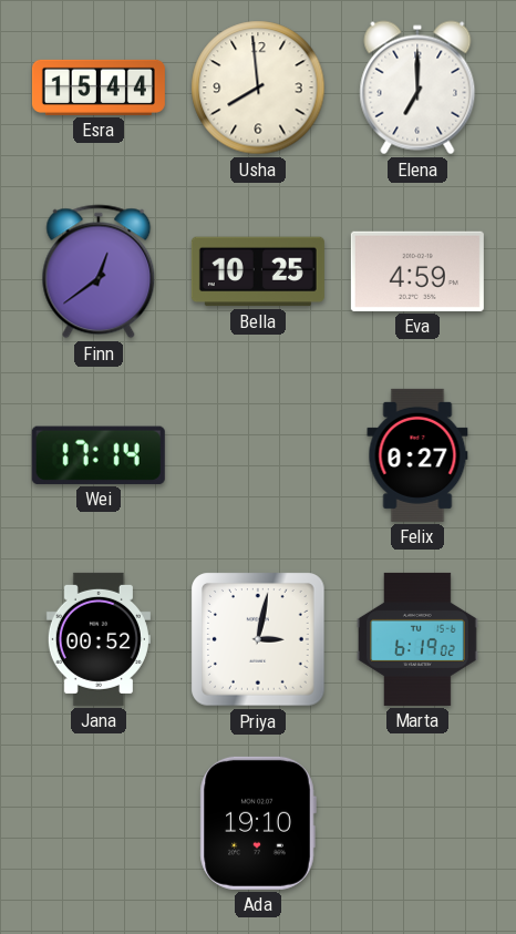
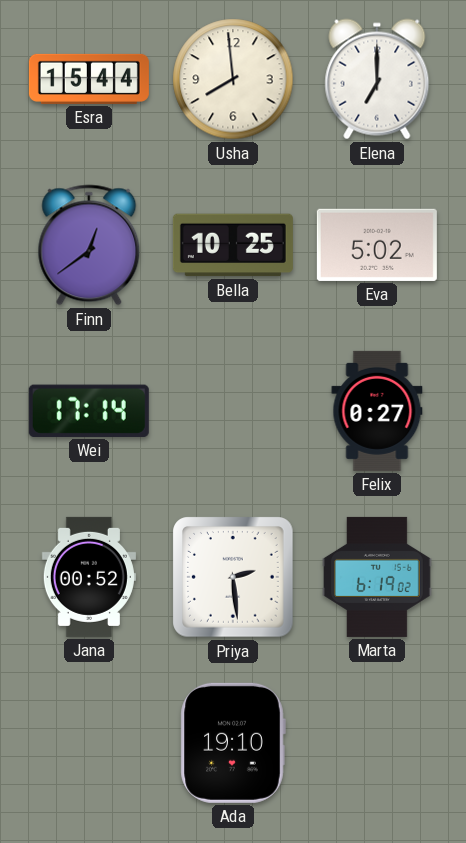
Eva: 4:59 -> 5:02
Priya: 3:02 -> 2:29
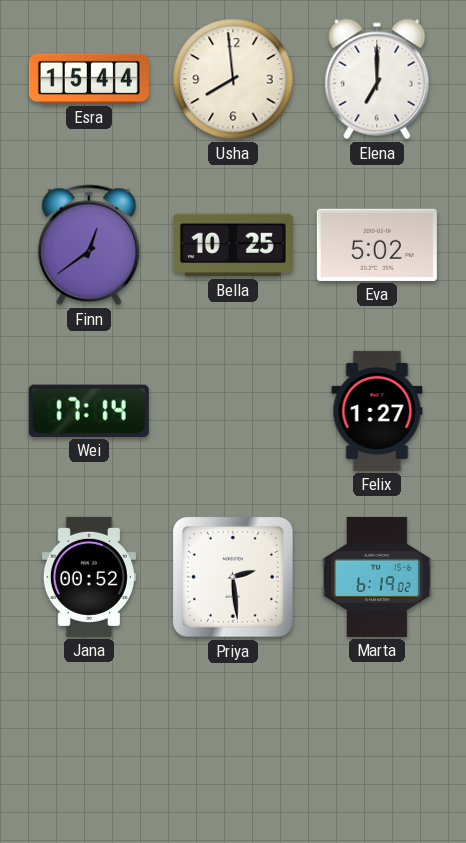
Felix: 0:27 -> 1:27
Ada: 19:10 -> none
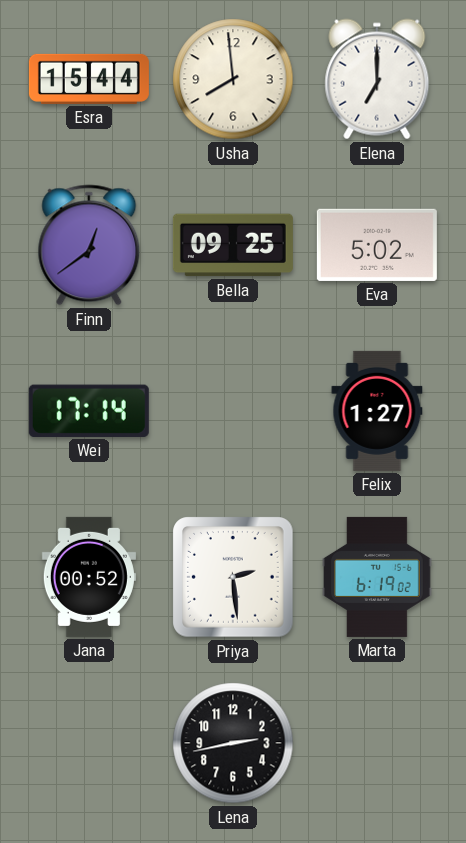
Bella: 10:25 -> 09:25
Lena: none -> 2:43
